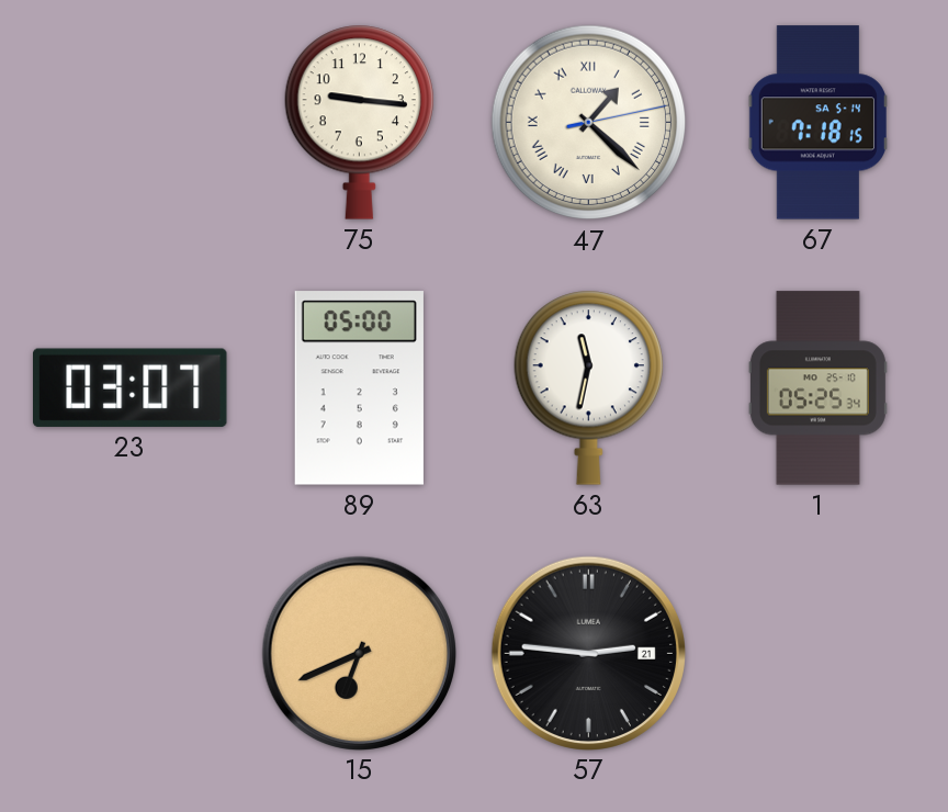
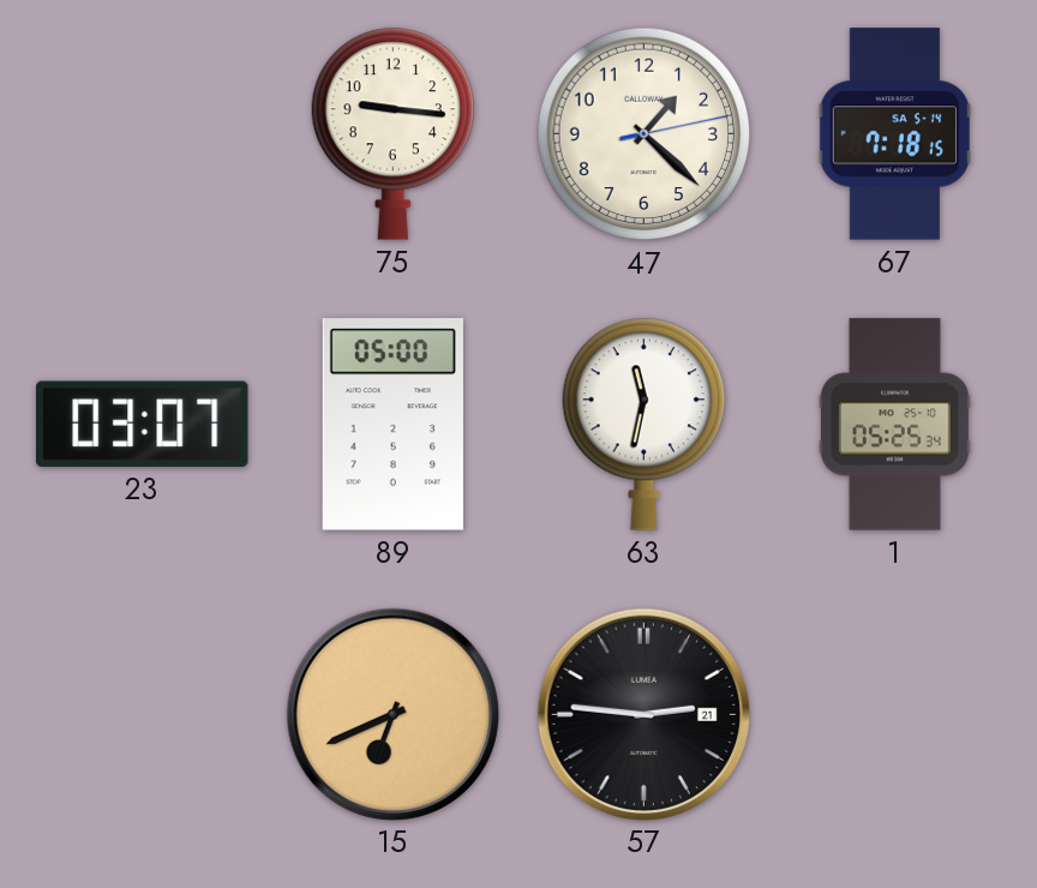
47 numerals: Roman -> Arabic
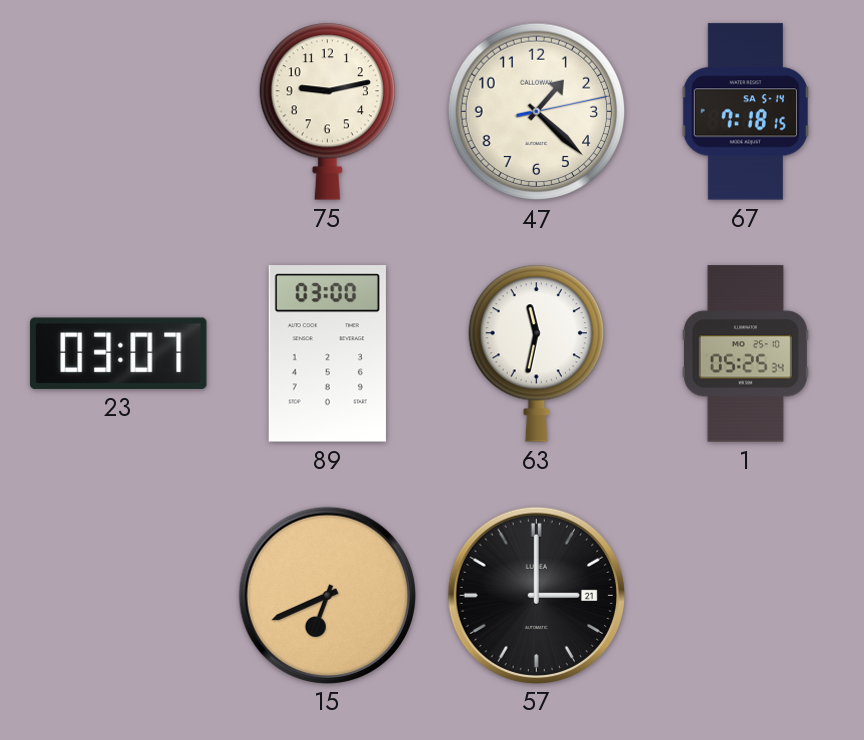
75: 9:16 -> 9:13
89: 05:00 -> 03:00
57: 2:46 -> 3:00
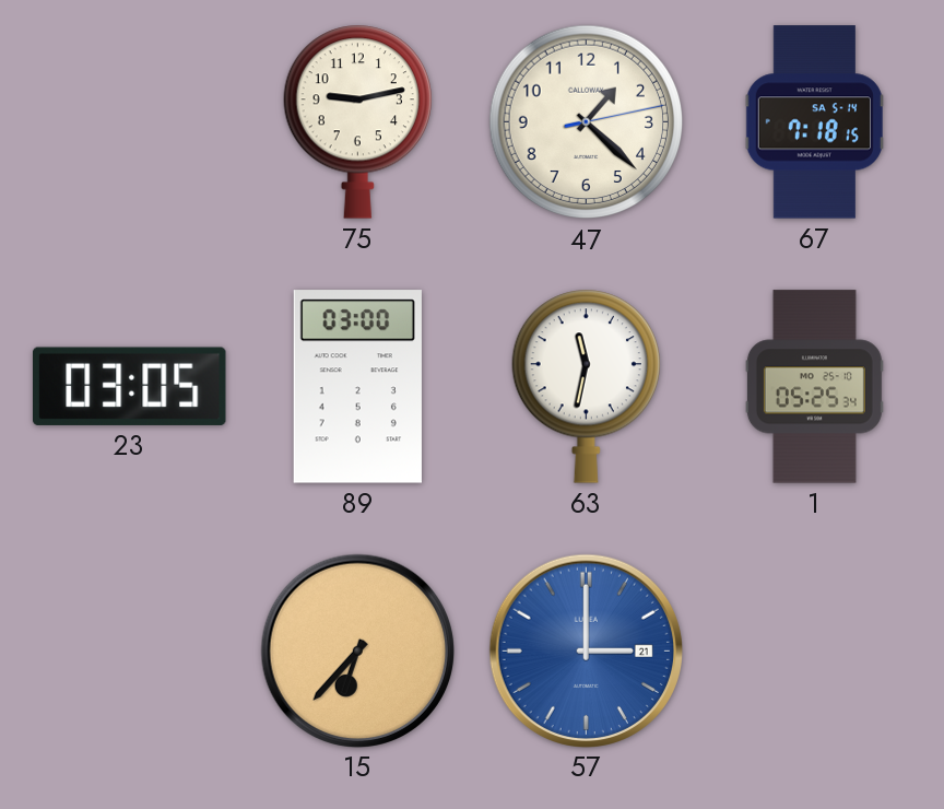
23: 03:07 -> 03:05
15: 6:41 -> 6:37
57 dial: black -> blue
